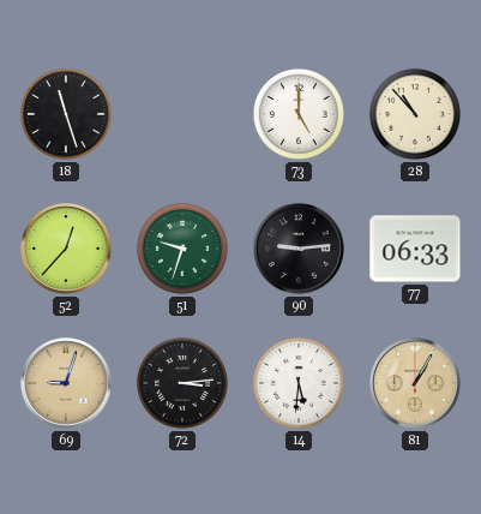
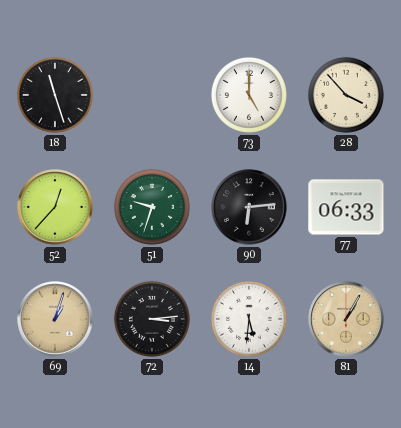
28: 10:53 -> 3:53
90: 9:14 -> 6:14
69: 9:03 -> 1:03
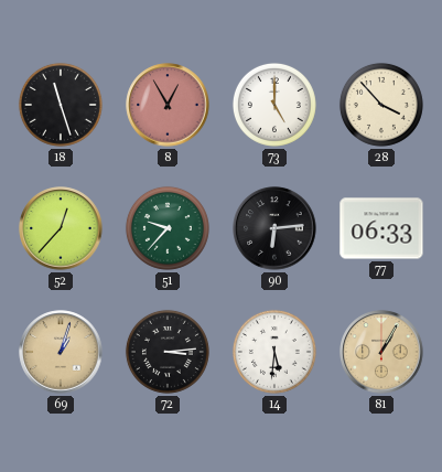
8: none -> 12:55
51: 9:33 -> 9:37
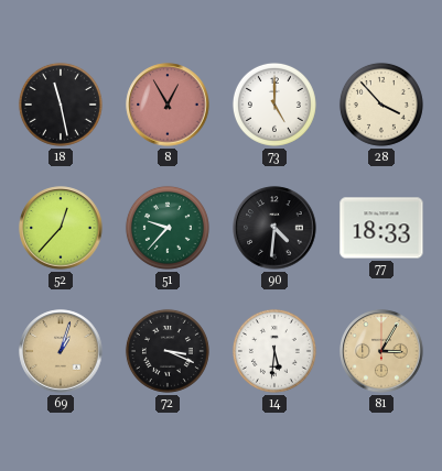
18: 11:27 -> 11:28
90: 6:14 -> 4:31
77: 06:33 -> 18:33
72: 3:14 -> 3:19
81: 1:05 -> 3:05
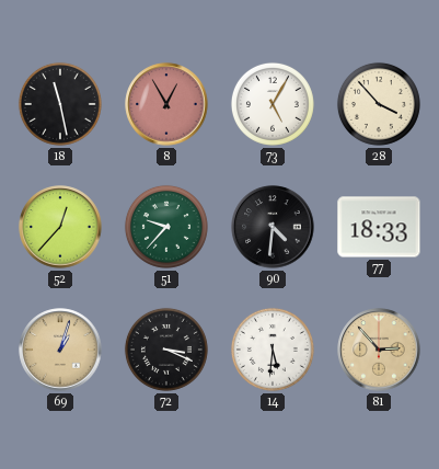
73: 5:00 -> 5:05
81: 3:05 -> 2:53
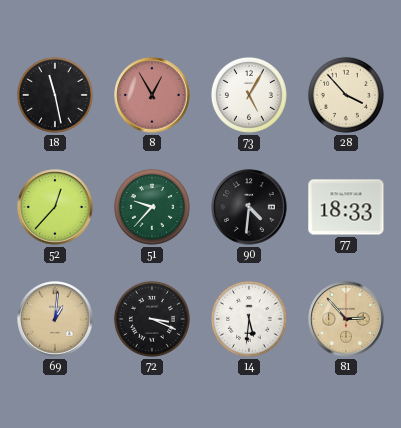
69: 1:03 -> 1:01
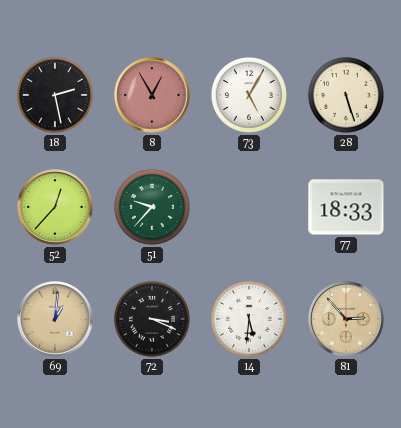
18: 11:28 -> 2:28
28: 3:53 -> 5:27
90: 4:31 -> none
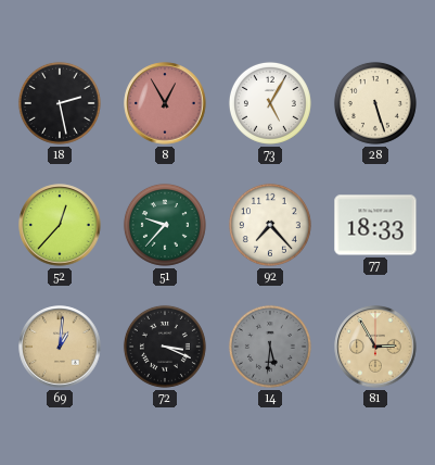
92: none -> 7:23
14 dial: white -> grey
81: 2:53 -> 2:55
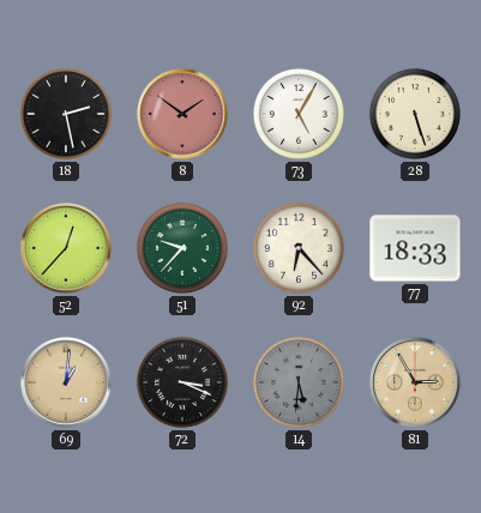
8: 12:55 -> 1:51
92: 7:23 -> 6:23
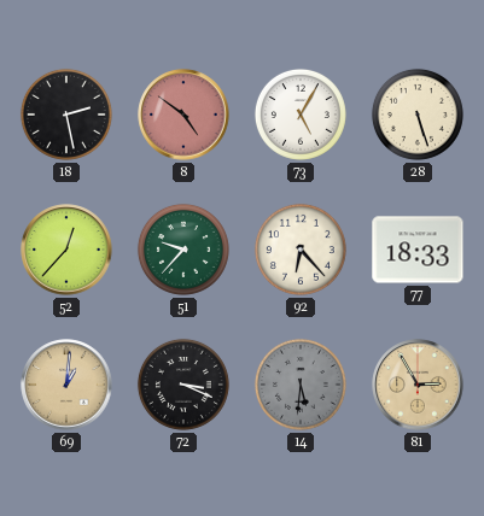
8: 1:51 -> 4:51
